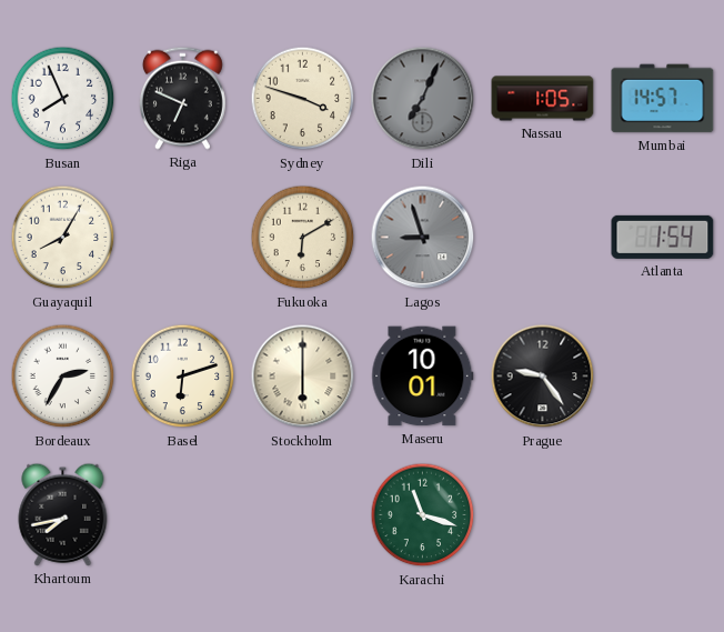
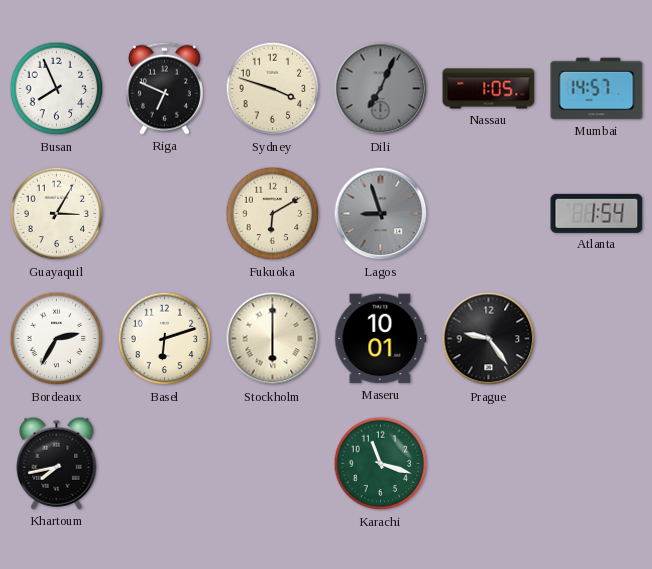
Guayaquil: 8:05 -> 3:05
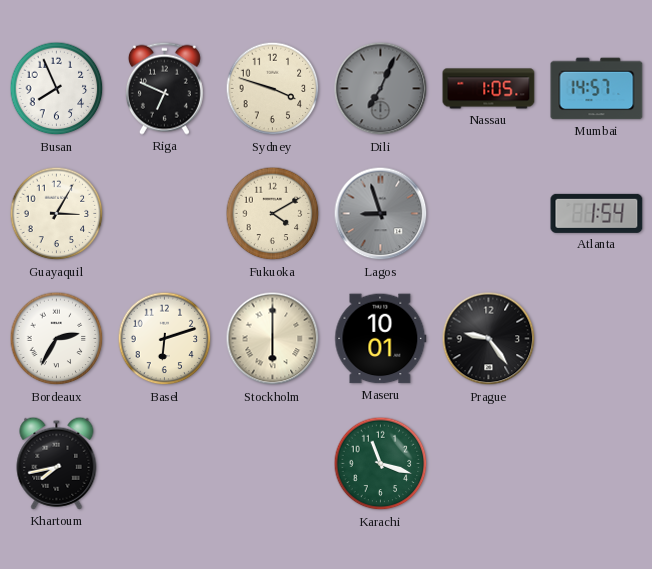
Fukuoka: 6:10 -> 4:10
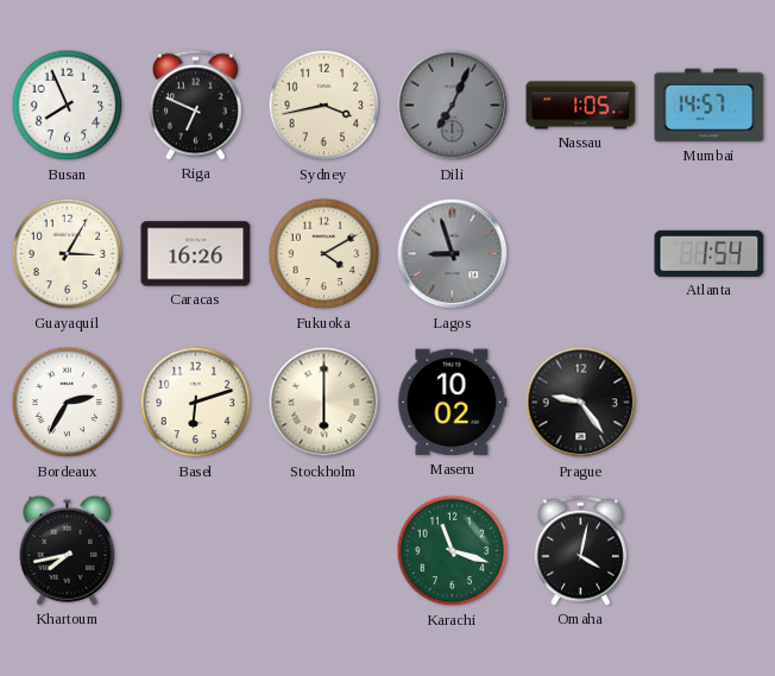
Sydney: 3:48 -> 3:43
Caracas: none -> 16:26
Maseru: 10:01 -> 10:02
Omaha: none -> 4:02
